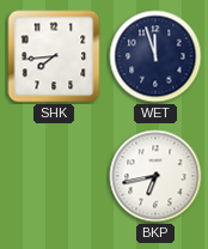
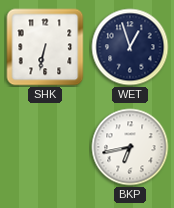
SHK: 7:44 -> 6:32
WET: 11:57 -> 12:57
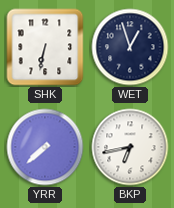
YRR: none -> 7:38
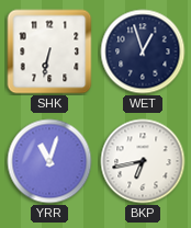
YRR: 7:38 -> 11:03
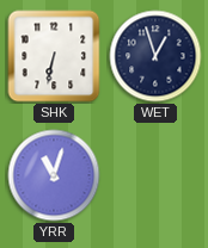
BKP: 6:43 -> none
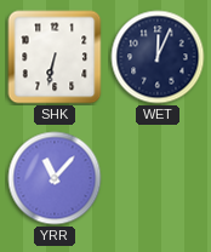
WET: 12:57 -> 12:04
YRR: 11:03 -> 11:07
